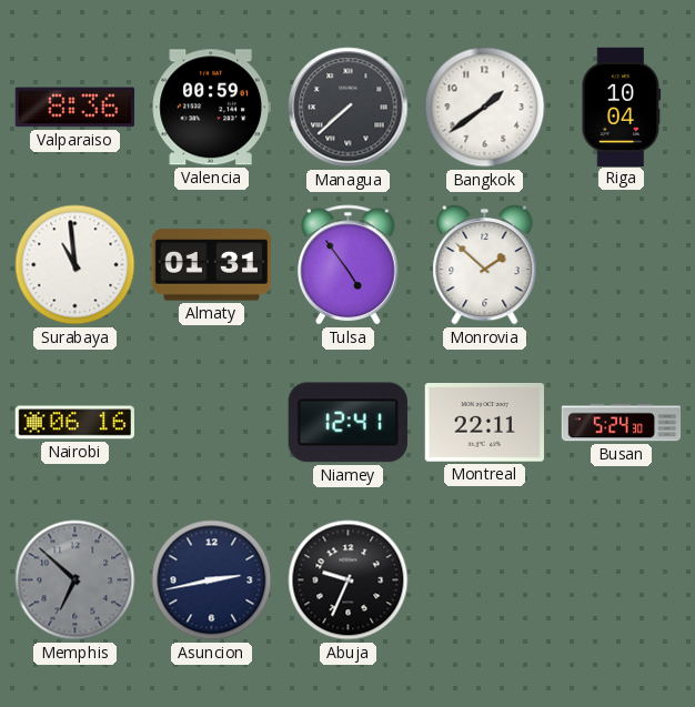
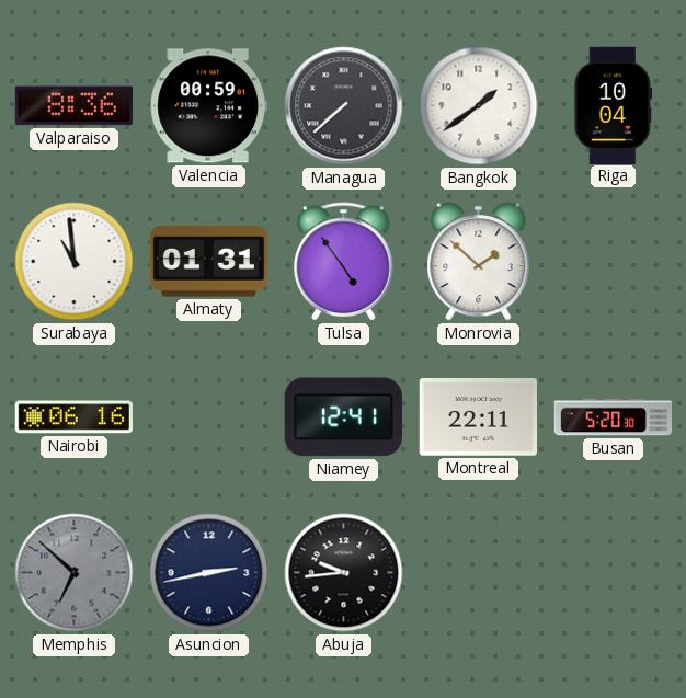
Busan: 5:24 -> 5:20
Abuja: 9:34 -> 9:44
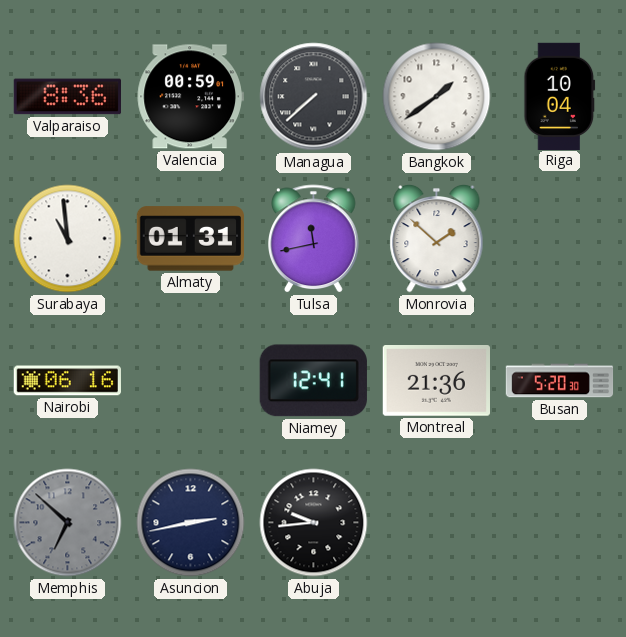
Tulsa: 4:54 -> 11:43
Montreal: 22:11 -> 21:36
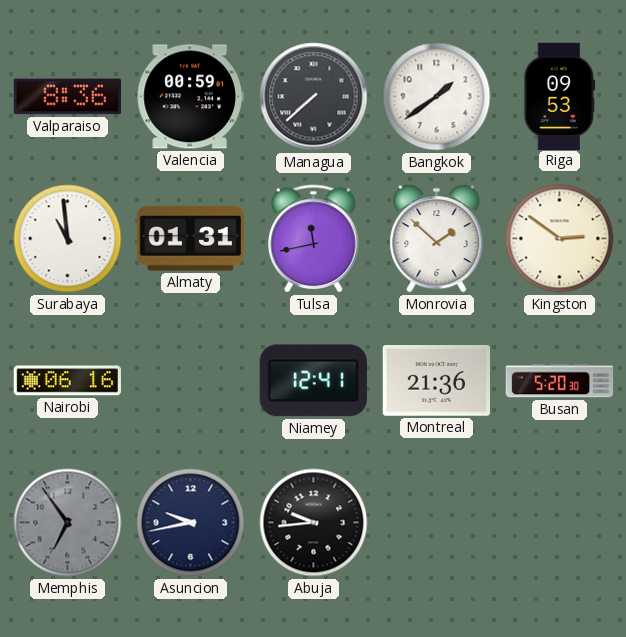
Riga: 10:04 -> 09:53
Kingston: none -> 2:51
Memphis: 6:52 -> 6:54
Asuncion: 2:43 -> 9:43
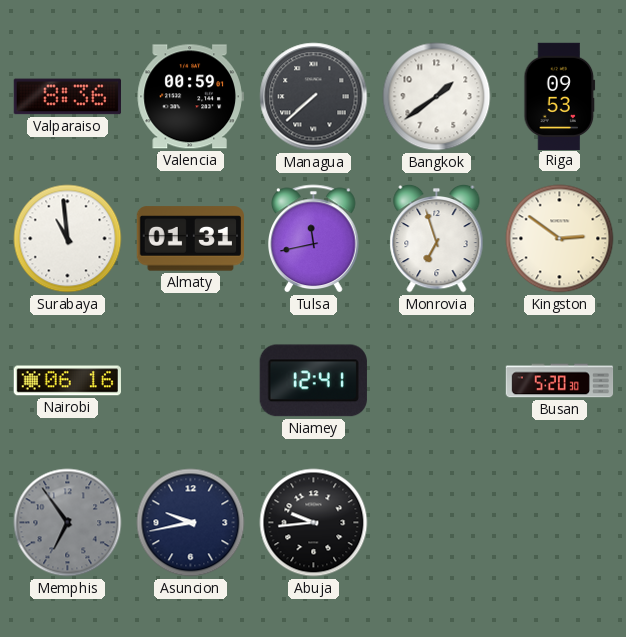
Monrovia: 1:52 -> 6:57
Montreal: 21:36 -> none
